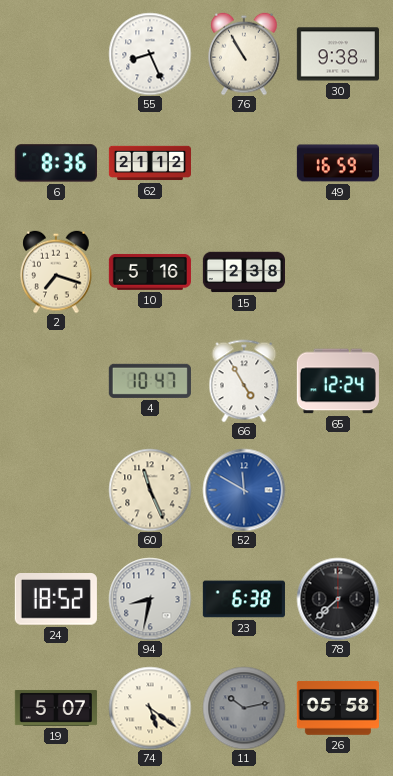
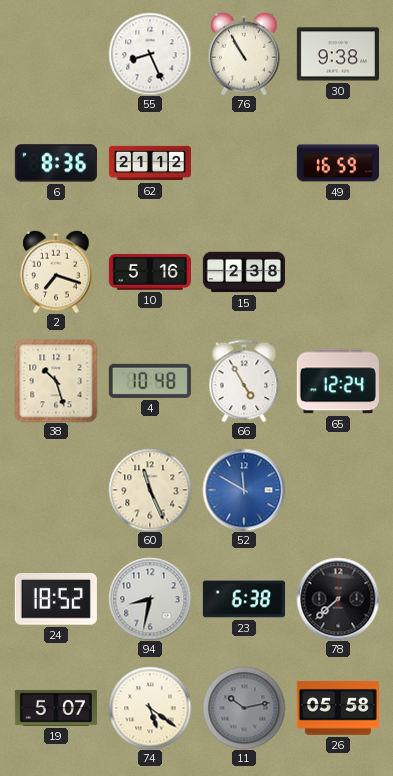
38: none -> 10:27
4: 10:47 -> 10:48
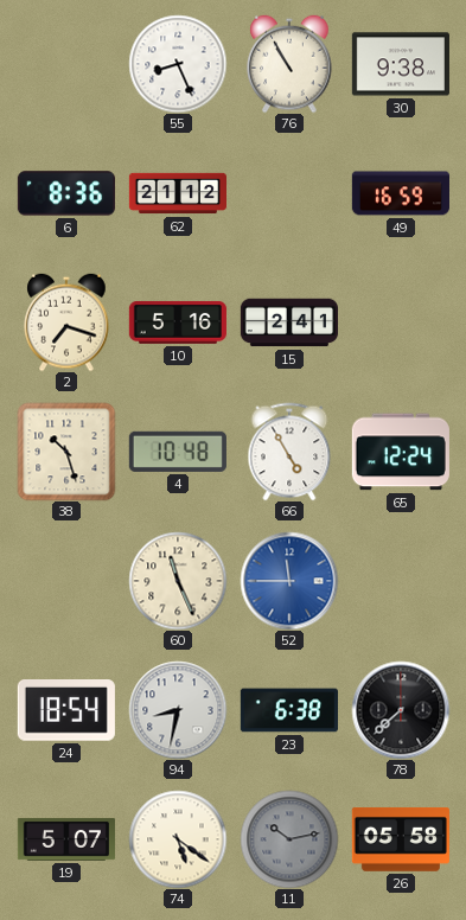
15: 2:38 -> 2:41
52: 11:50 -> 11:45
24: 18:52 -> 18:54
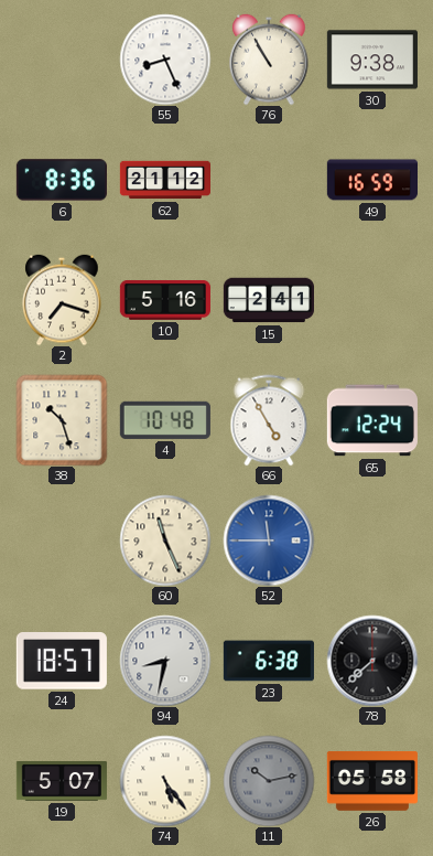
24: 18:54 -> 18:57
74: 5:21 -> 5:24
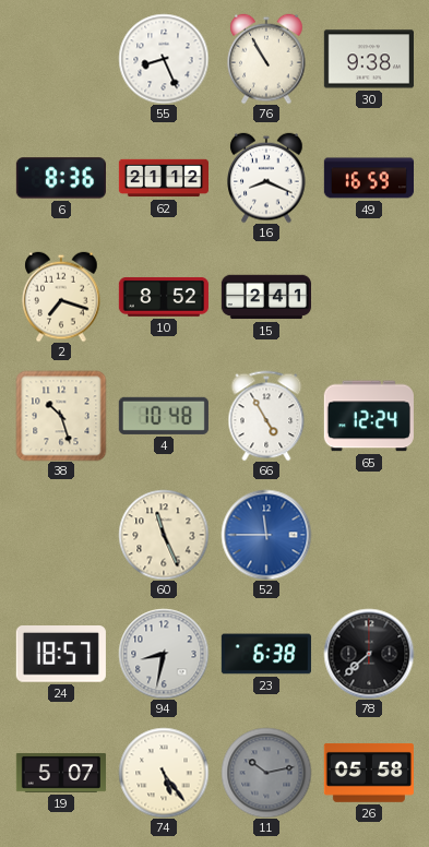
16: none -> 8:19
10: 5:16 -> 8:52
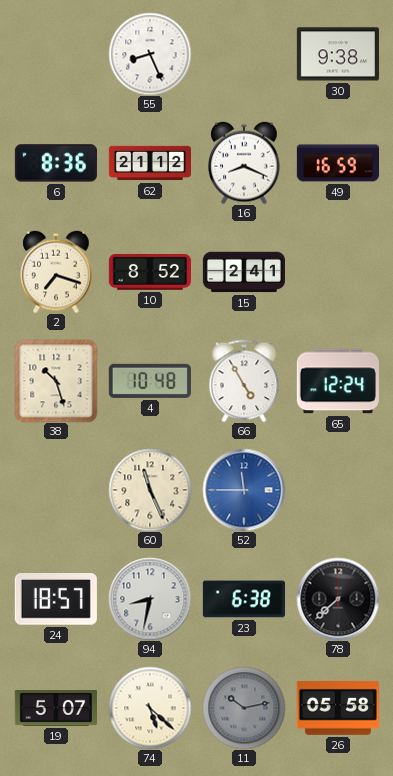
76: 10:55 -> none
74: 5:24 -> 5:22
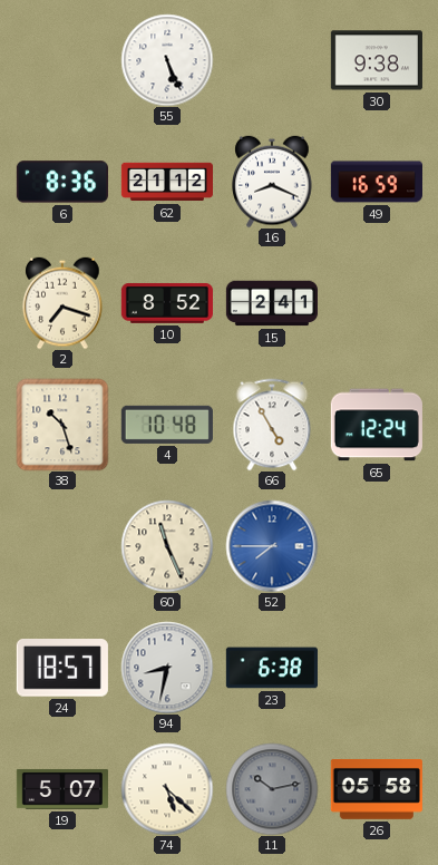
55: 8:26 -> 5:26
52: 11:45 -> 7:45
78: 7:38 -> none
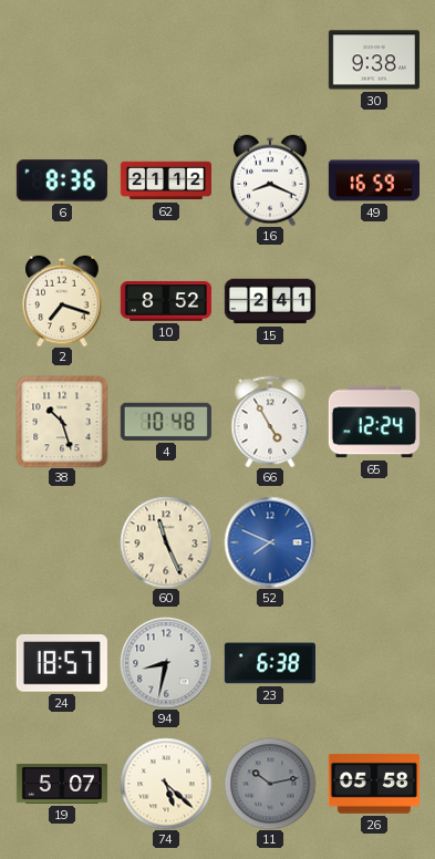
55: 5:26 -> none
52: 7:45 -> 7:49
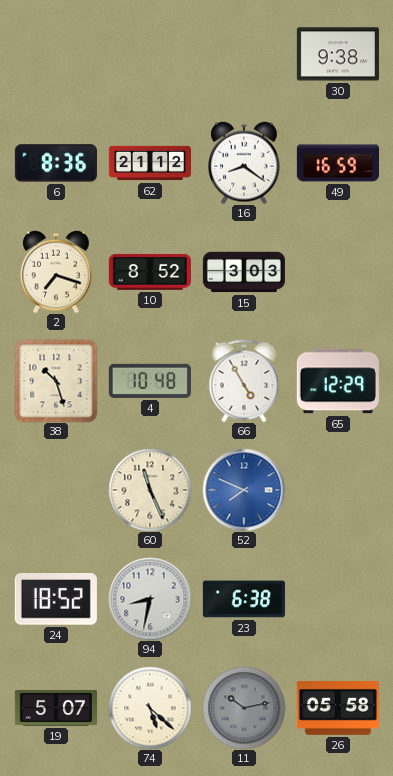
16: 8:19 -> 8:21
15: 2:41 -> 3:03
65: 12:24 -> 12:29
24: 18:57 -> 18:52
